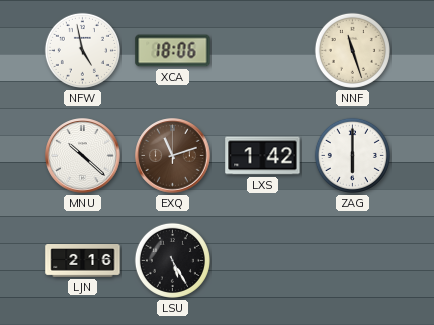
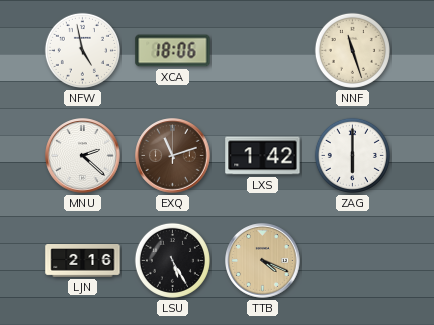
MNU: 10:22 -> 2:22
TTB: none -> 4:19
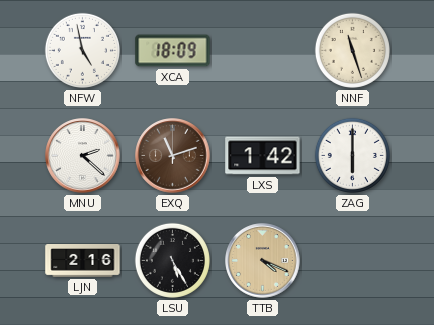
XCA: 18:06 -> 18:09
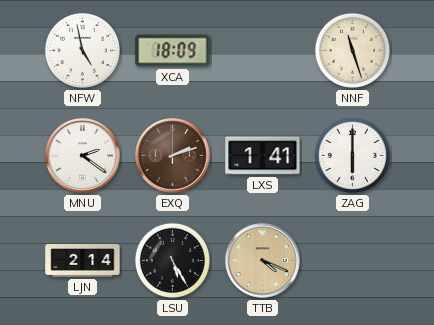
MNU: 2:22 -> 2:21
EXQ: 11:12 -> 2:12
LXS: 1:42 -> 1:41
LJN: 2:16 -> 2:14
